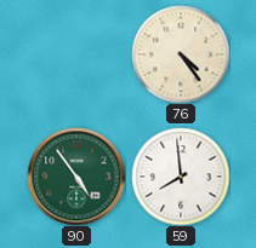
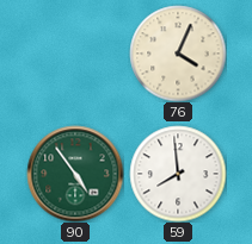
76: 4:24 -> 4:04
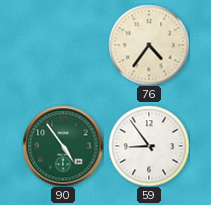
76: 4:04 -> 4:36
59: 7:59 -> 8:54
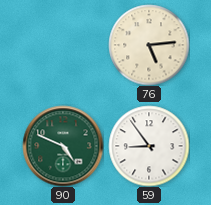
76: 4:36 -> 5:14
90: 4:54 -> 4:49
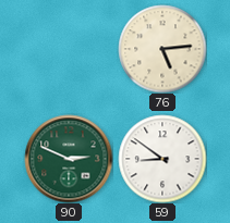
90: 4:49 -> 2:49
59: 8:54 -> 8:51
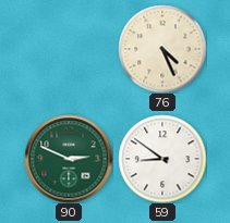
76: 5:14 -> 4:26
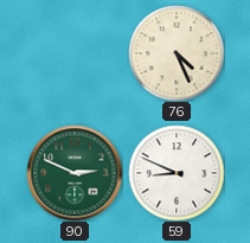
59: 8:51 -> 8:49
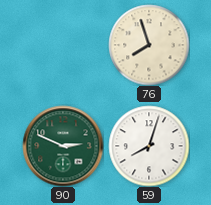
76: 4:26 -> 7:57
59: 8:49 -> 8:03
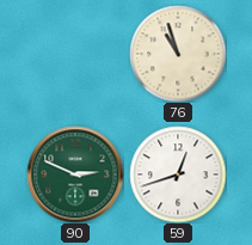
76: 7:57 -> 10:57
59: 8:03 -> 12:42
